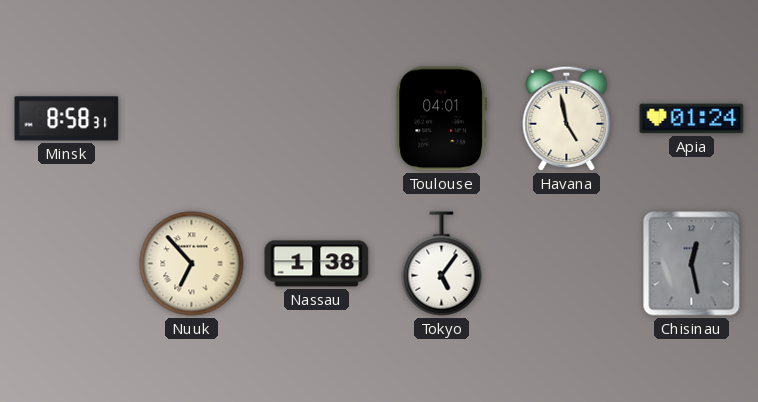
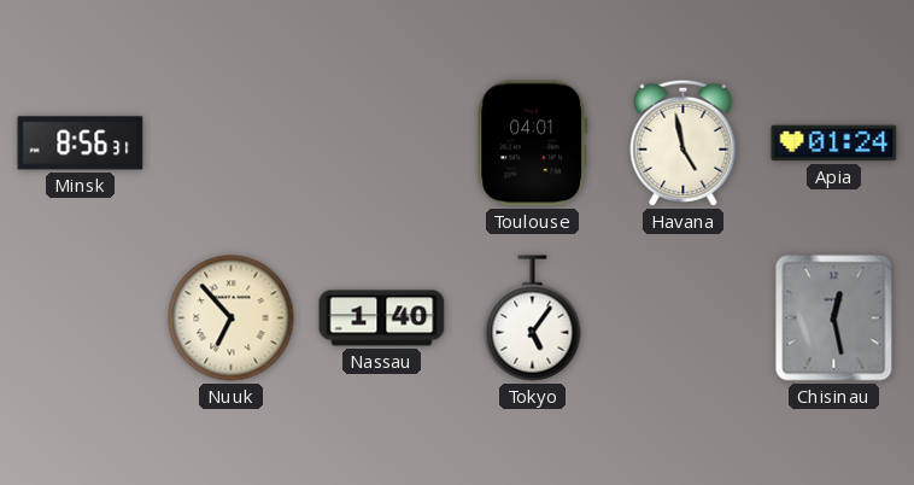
Minsk: 8:58 -> 8:56
Nassau: 1:38 -> 1:40
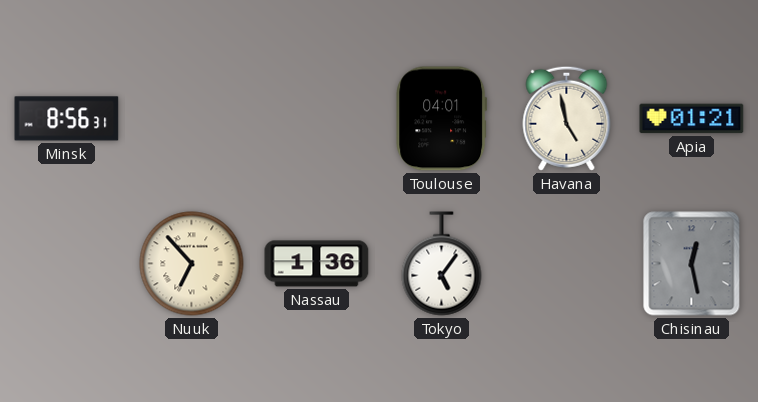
Apia: 01:24 -> 01:21
Nassau: 1:40 -> 1:36
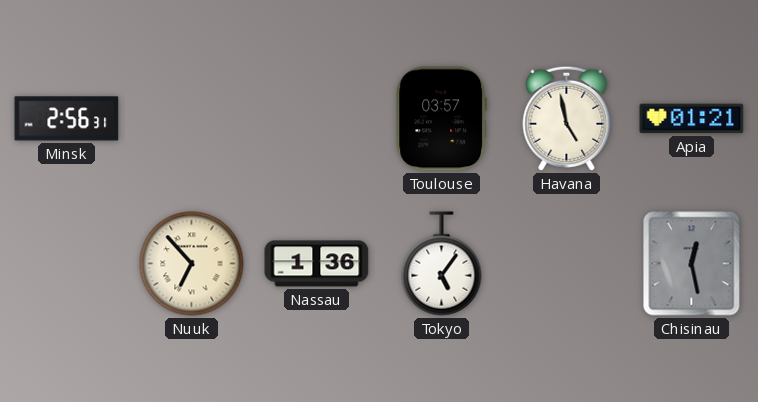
Minsk: 8:56 -> 2:56
Toulouse: 04:01 -> 03:57
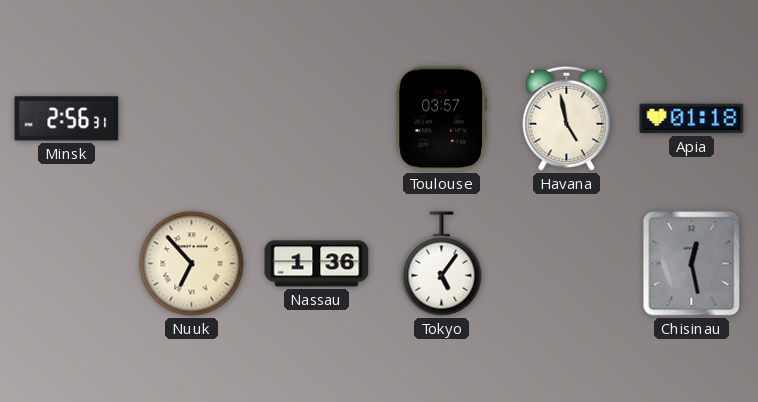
Apia: 01:21 -> 01:18
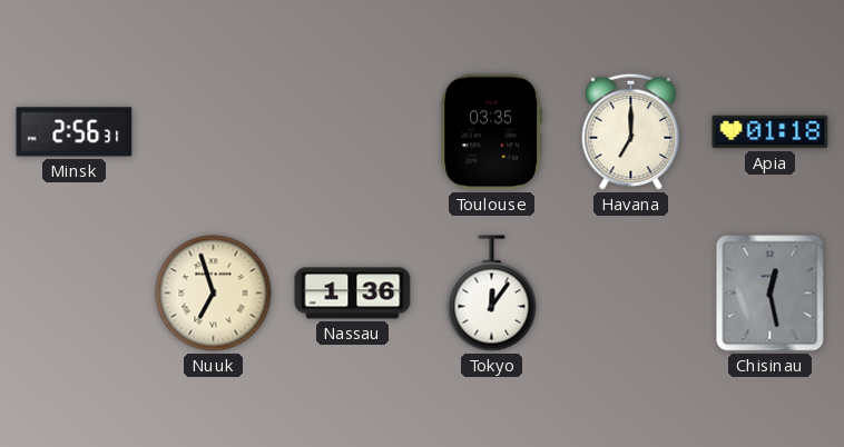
Toulouse: 03:57 -> 03:35
Havana: 4:58 -> 7:00
Nuuk: 6:53 -> 6:57
Tokyo: 5:06 -> 12:06
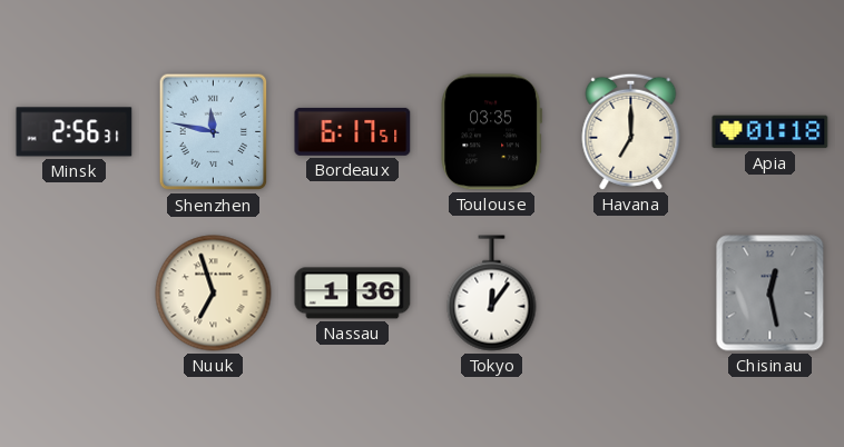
Shenzhen: none -> 11:47
Bordeaux: none -> 6:17
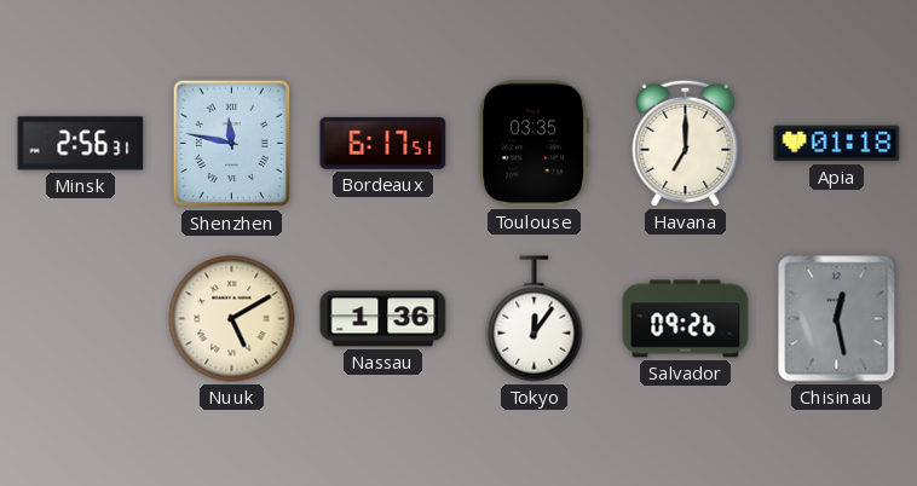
Nuuk: 6:57 -> 5:10
Salvador: none -> 09:26
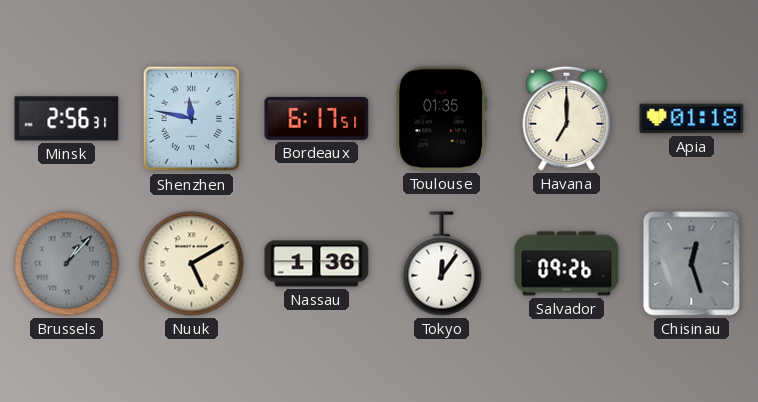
Toulouse: 03:35 -> 01:35
Brussels: none -> 1:07
Chisinau: 12:28 -> 12:27
